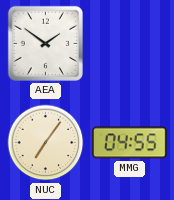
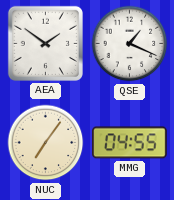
QSE: none -> 1:19
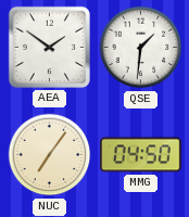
QSE: 1:19 -> 1:31
MMG: 04:55 -> 04:50
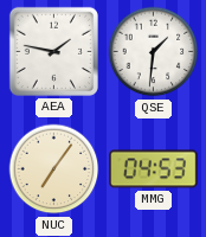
AEA: 1:51 -> 1:47
MMG: 04:50 -> 04:53
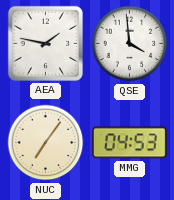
QSE: 1:31 -> 3:59
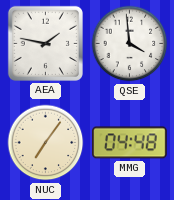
MMG: 04:53 -> 04:48
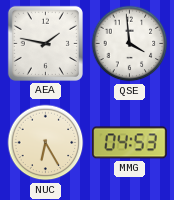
NUC: 7:06 -> 6:25
MMG: 04:48 -> 04:53
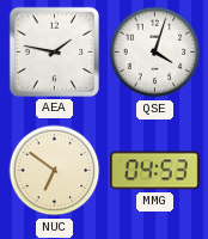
QSE: 3:59 -> 4:03
NUC: 6:25 -> 6:51
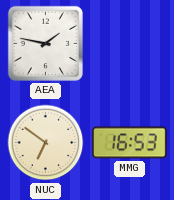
QSE: 4:03 -> none
MMG: 04:53 -> 16:53
